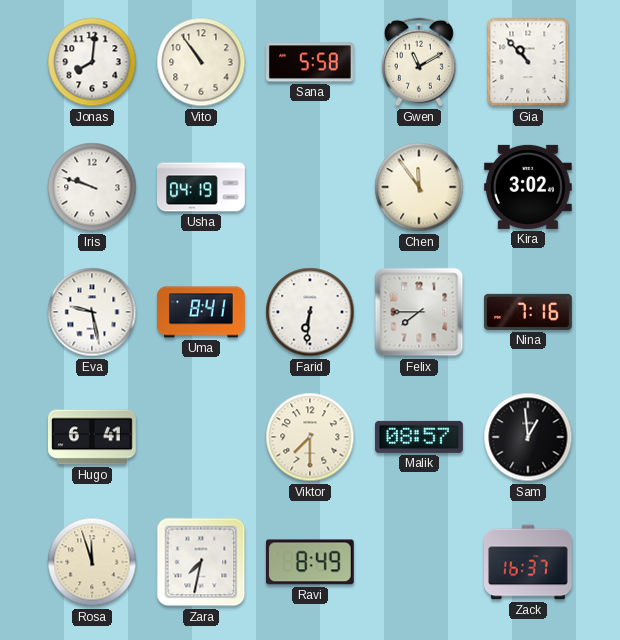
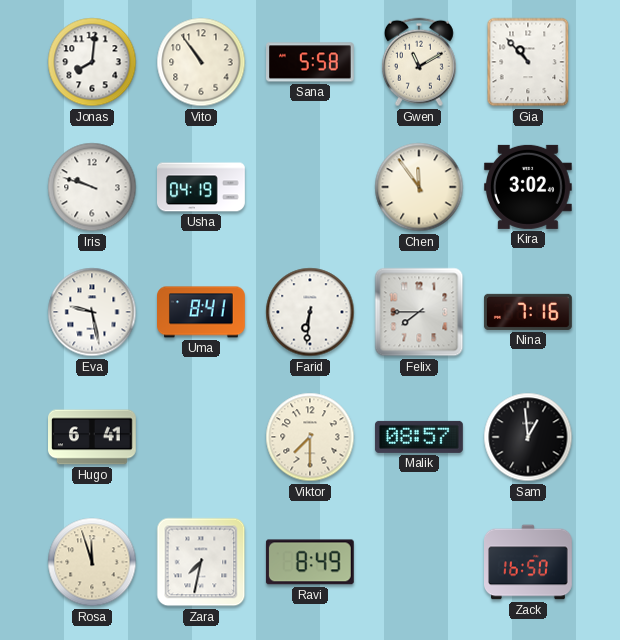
Zack: 16:37 -> 16:50
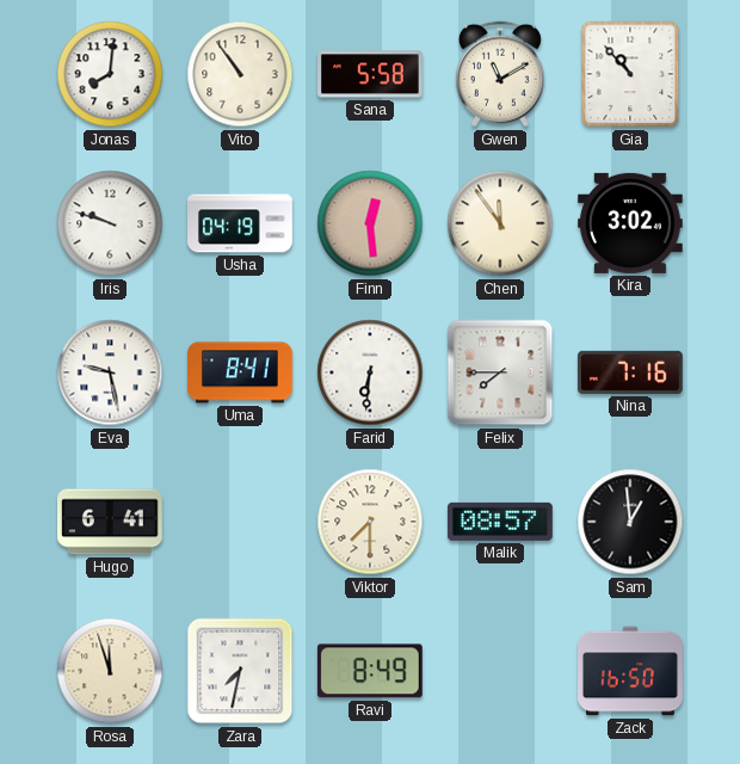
Finn: none -> 12:29
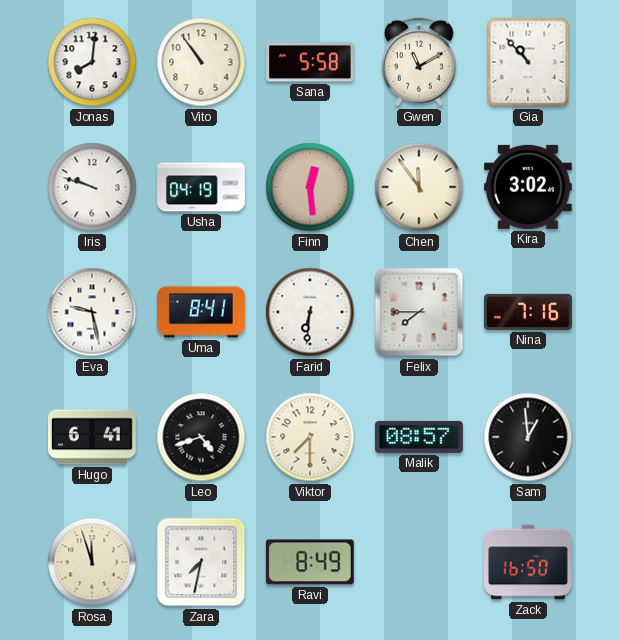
Leo: none -> 4:42
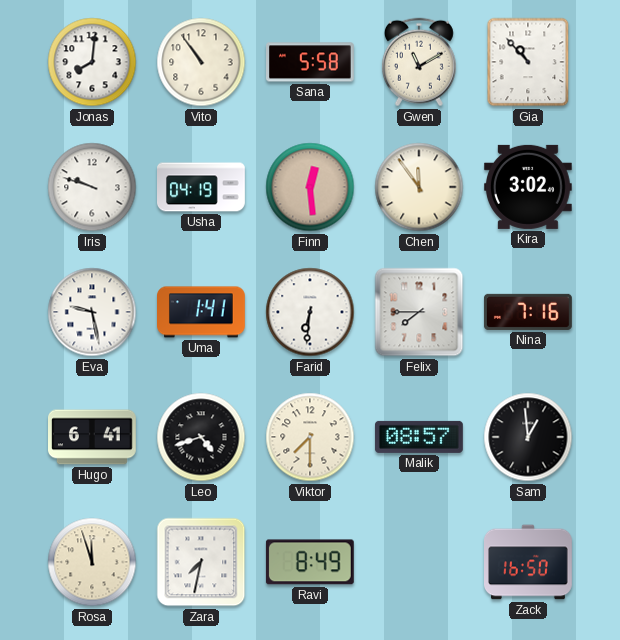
Uma: 8:41 -> 1:41
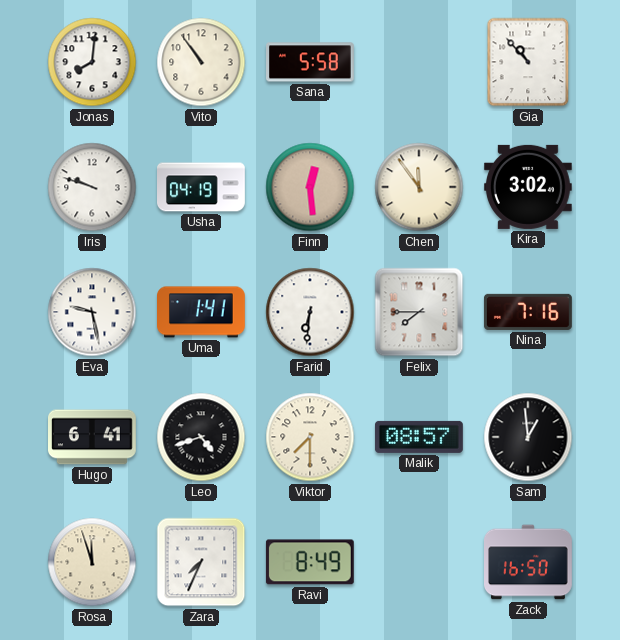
Gwen: 11:10 -> none
Zara: 7:32 -> 7:34
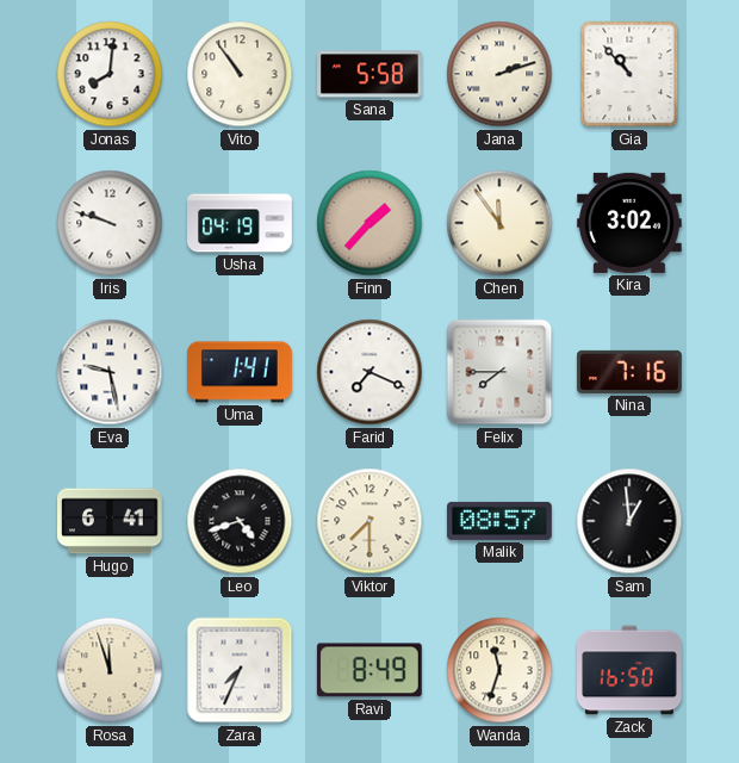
Jana: none -> 2:12
Finn: 12:29 -> 1:37
Farid: 6:31 -> 7:19
Wanda: none -> 11:33
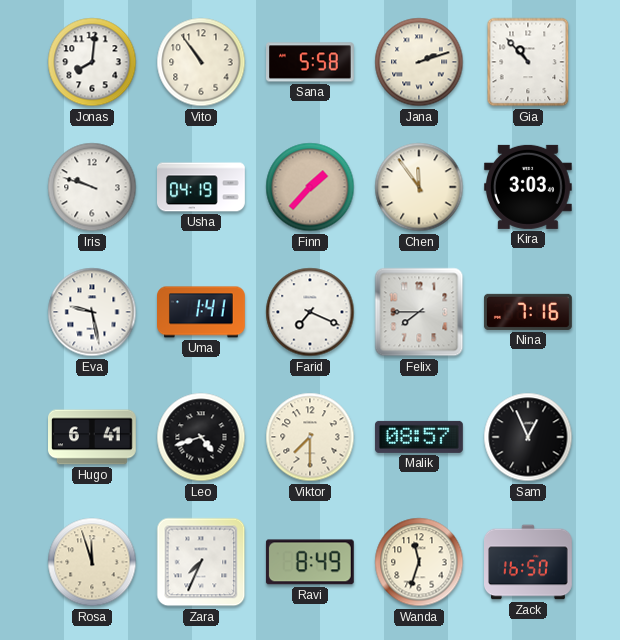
Kira: 3:02 -> 3:03
Sam: 12:59 -> 12:56
